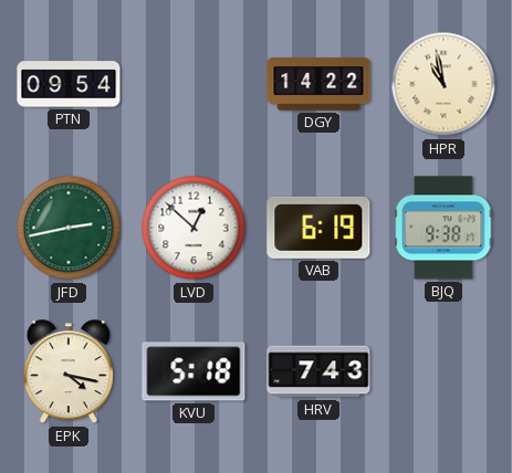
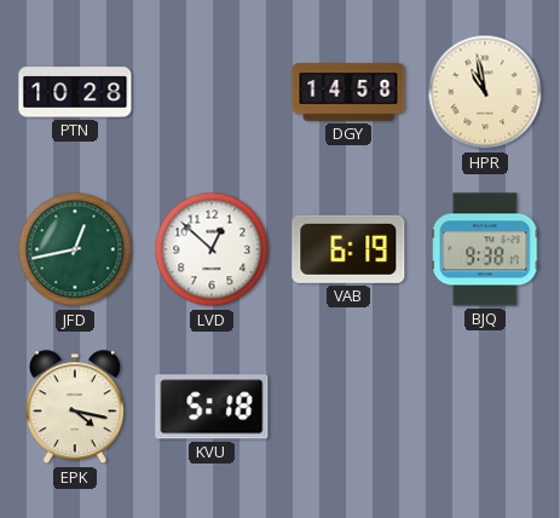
PTN: 09:54 -> 10:28
DGY: 14:22 -> 14:58
JFD: 2:43 -> 12:43
HRV: 7:43 -> none
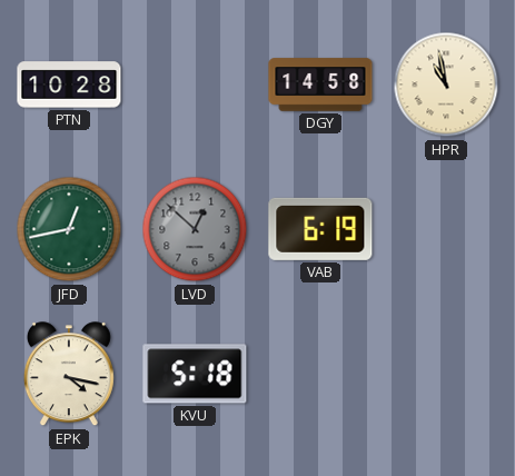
LVD dial: white -> grey
BJQ: 9:38 -> none
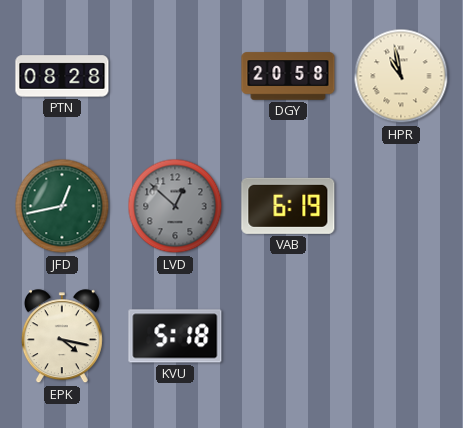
PTN: 10:28 -> 08:28
DGY: 14:58 -> 20:58
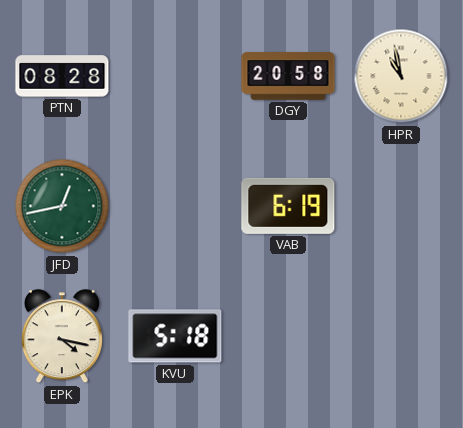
LVD: 12:52 -> none
